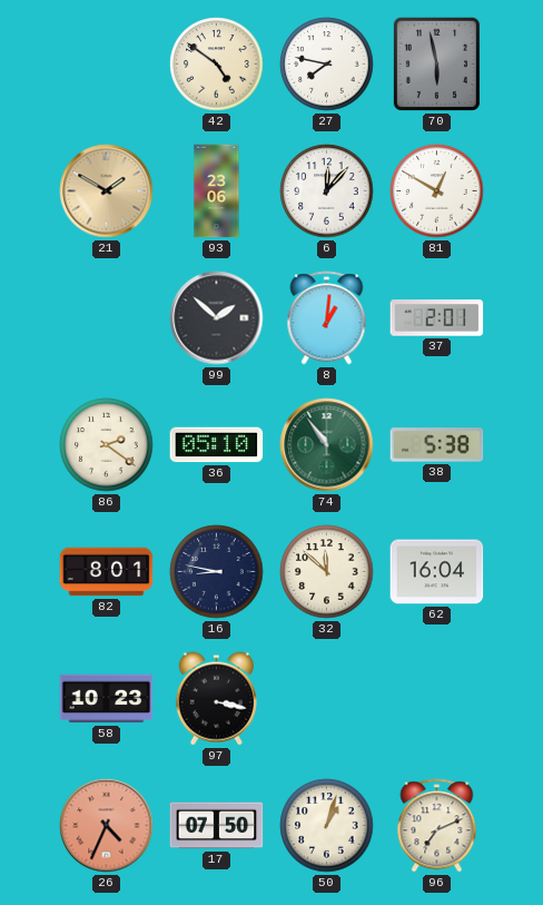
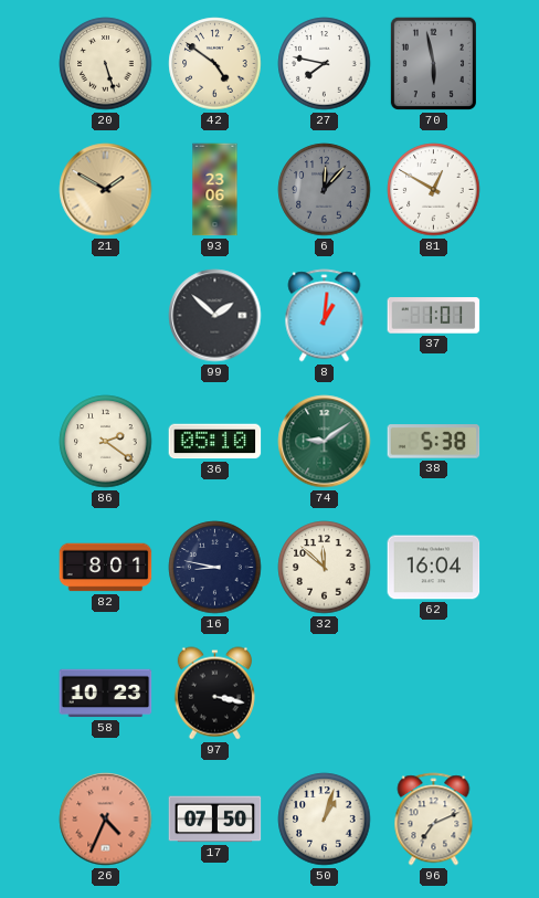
20: none -> 5:27
6 dial: white -> grey
37: 2:01 -> 1:01
74: 10:54 -> 9:09
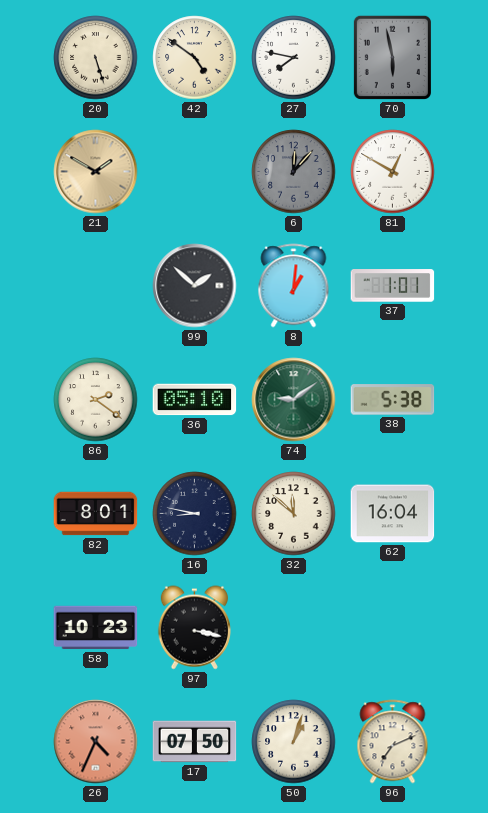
93: 23:06 -> none
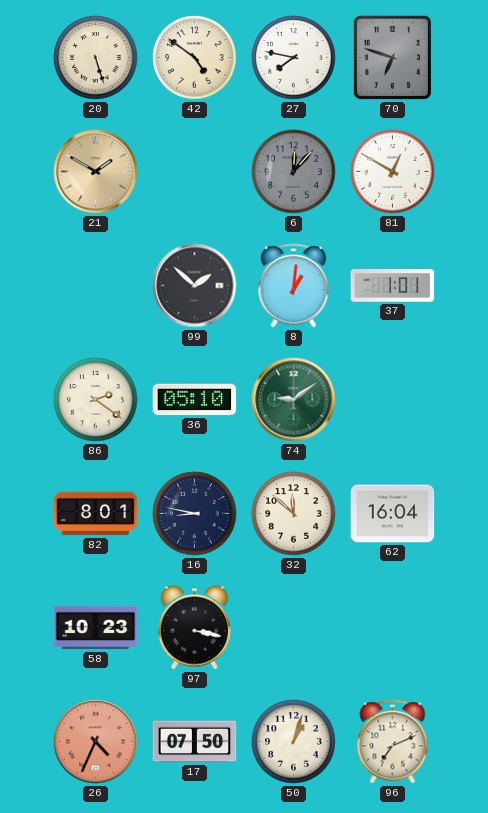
70: 5:58 -> 6:48
38: 5:38 -> none
